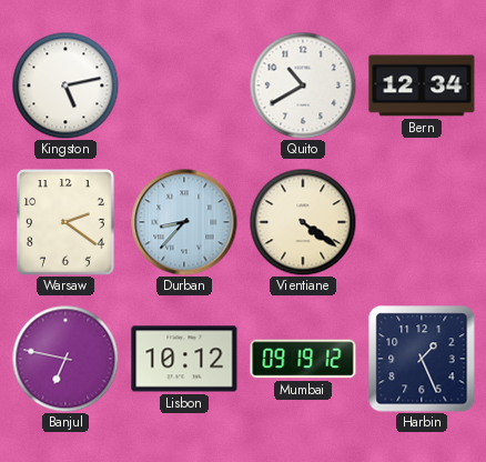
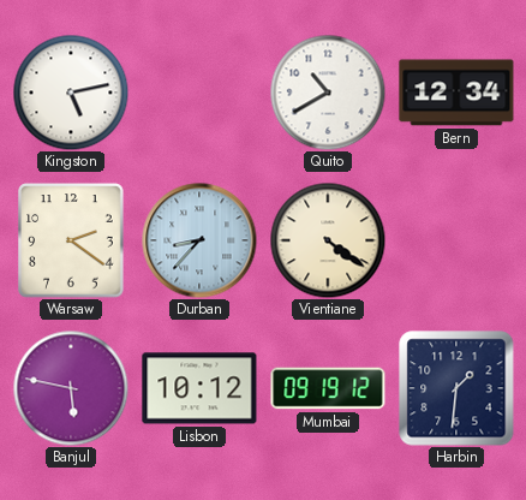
Banjul: 6:47 -> 5:47
Harbin: 1:26 -> 1:31
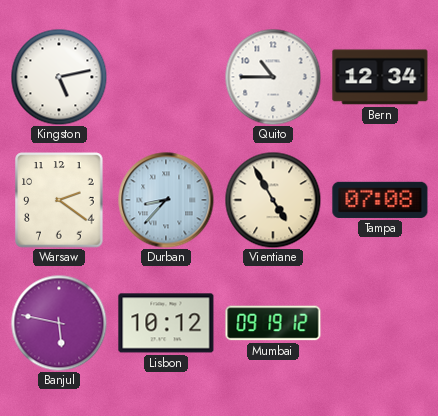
Quito: 10:40 -> 10:45
Vientiane: 4:21 -> 4:55
Tampa: none -> 07:08
Harbin: 1:31 -> none
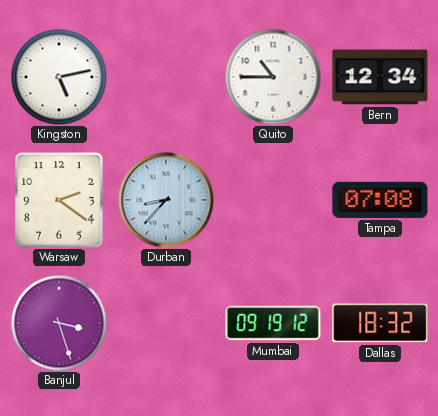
Vientiane: 4:55 -> none
Banjul: 5:47 -> 3:27
Lisbon: 10:12 -> none
Dallas: none -> 18:32
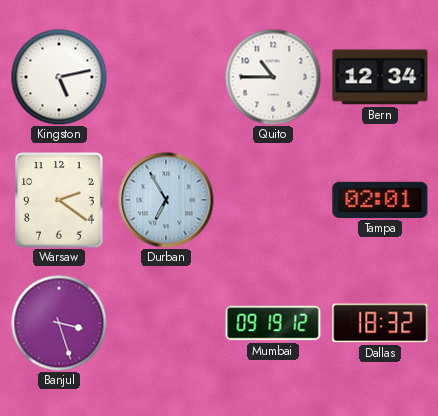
Durban: 8:37 -> 6:55
Tampa: 07:08 -> 02:01
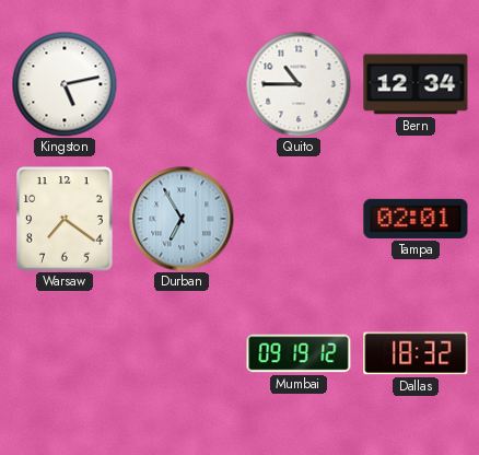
Warsaw: 2:21 -> 7:21
Banjul: 3:27 -> none
